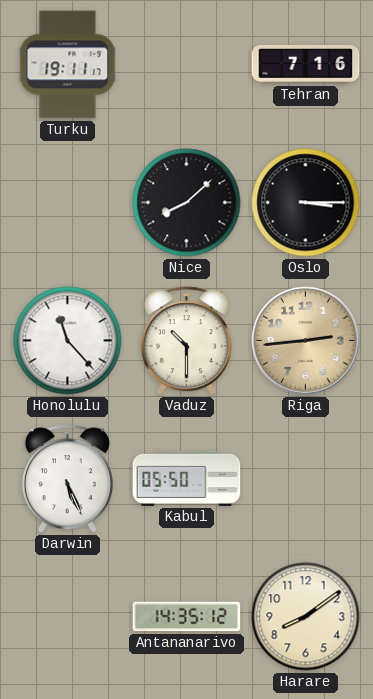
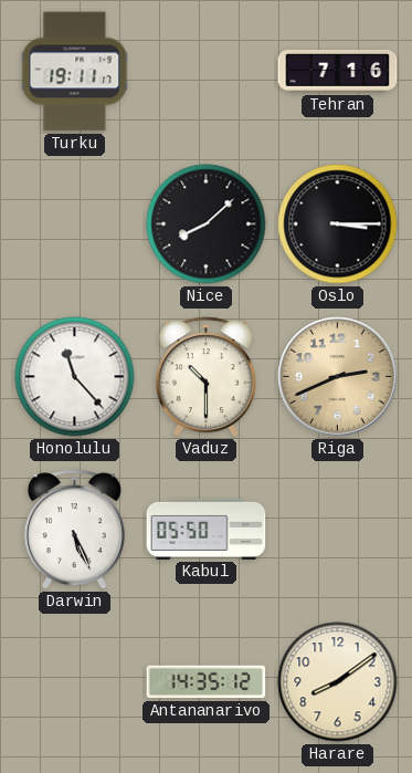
Riga: 2:44 -> 2:41
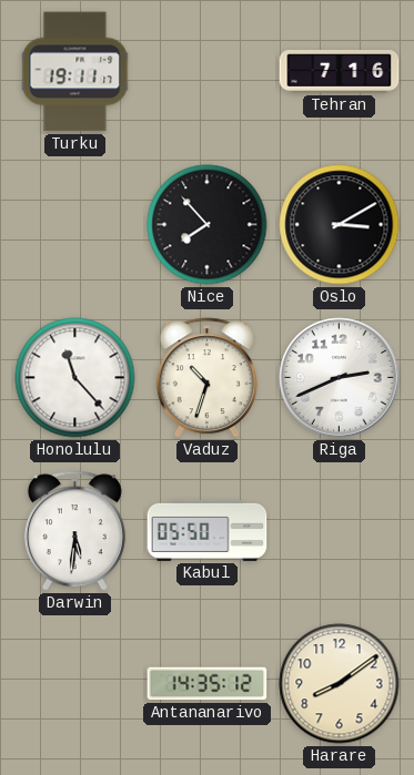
Nice: 8:08 -> 7:53
Oslo: 3:15 -> 3:10
Vaduz: 10:30 -> 10:33
Riga dial: champagne -> white
Darwin: 5:26 -> 5:31
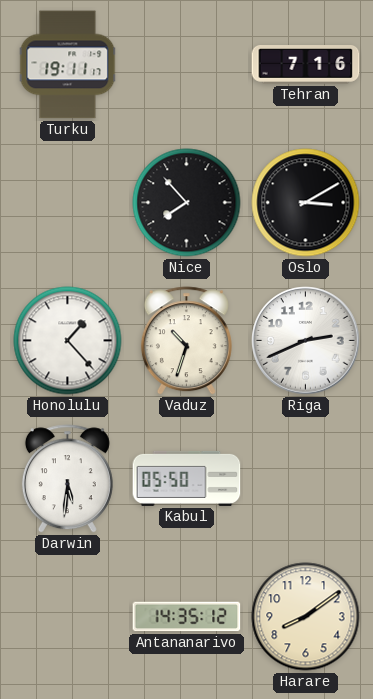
Honolulu: 11:23 -> 1:23
